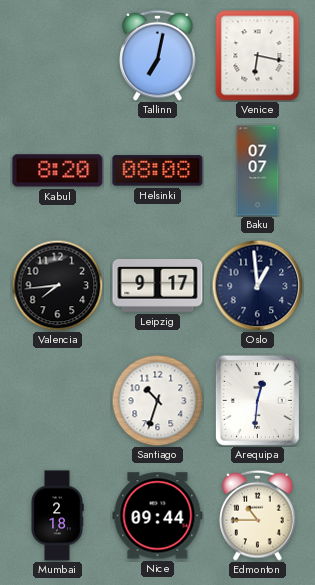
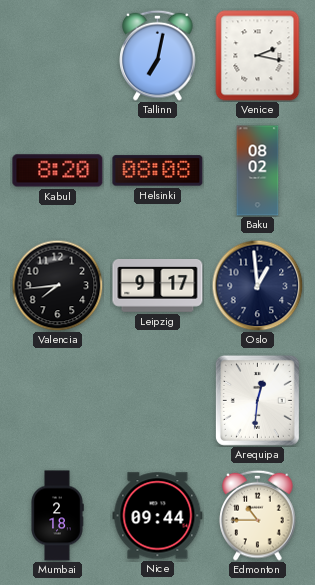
Venice: 6:17 -> 2:17
Baku: 07:07 -> 08:02
Santiago: 10:33 -> none
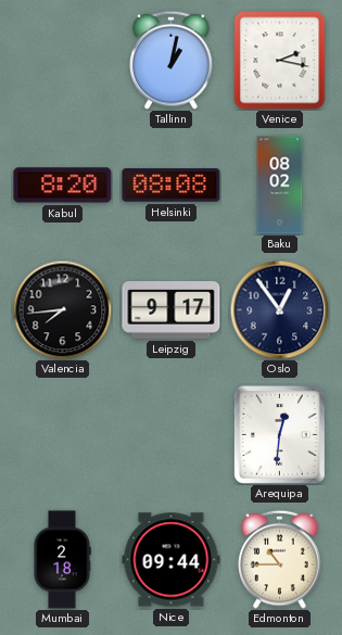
Tallinn: 7:02 -> 1:02
Oslo: 12:59 -> 12:54
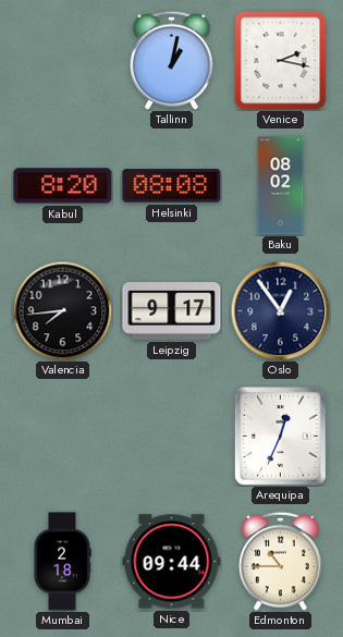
Arequipa: 12:31 -> 12:34
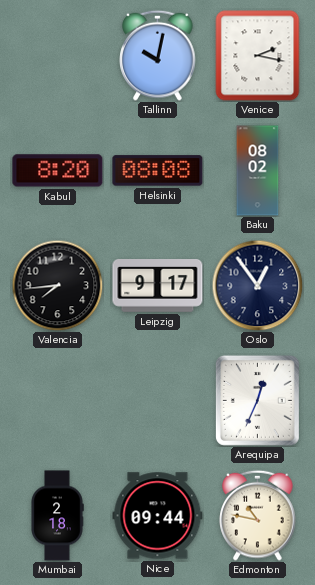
Tallinn: 1:02 -> 10:02
Edmonton: 10:45 -> 10:47
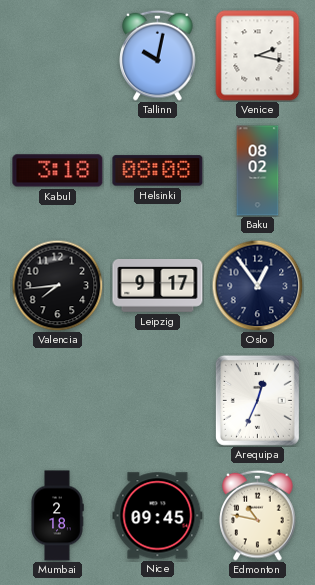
Kabul: 8:20 -> 3:18
Nice: 09:44 -> 09:45
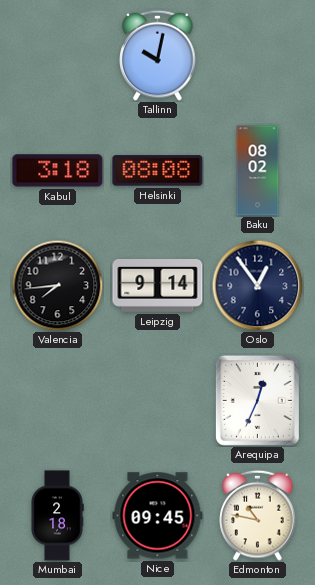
Venice: 2:17 -> none
Leipzig: 9:17 -> 9:14
